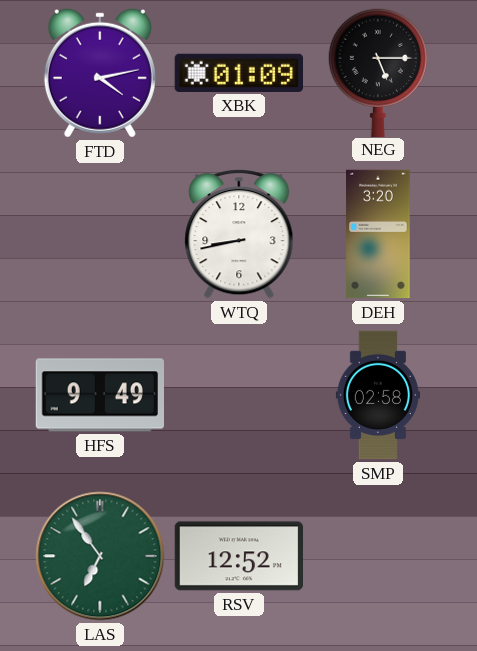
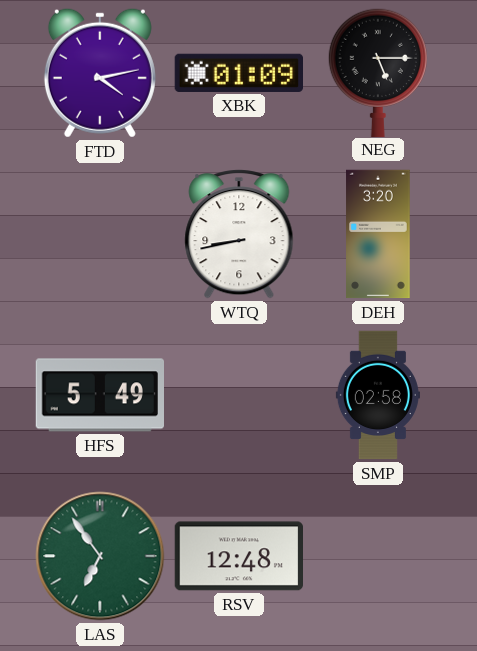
HFS: 9:49 -> 5:49
RSV: 12:52 -> 12:48
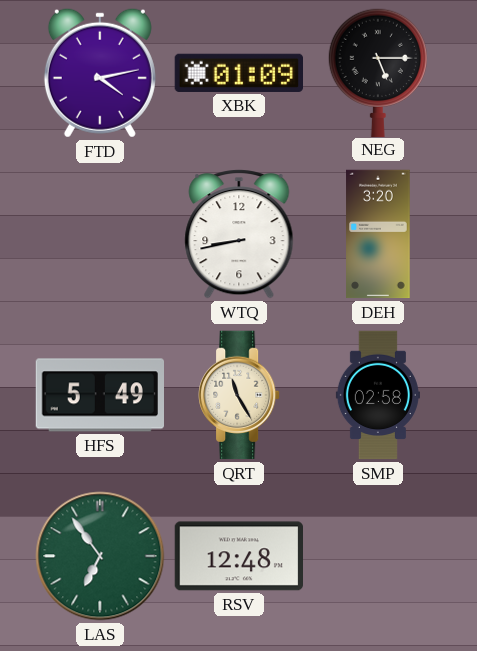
QRT: none -> 11:25
